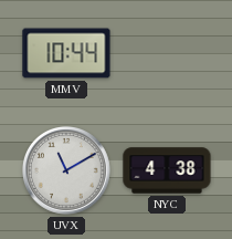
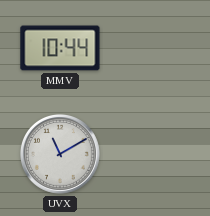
NYC: 4:38 -> none
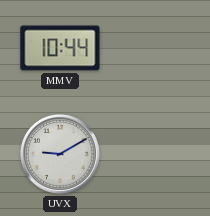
UVX: 11:10 -> 9:10
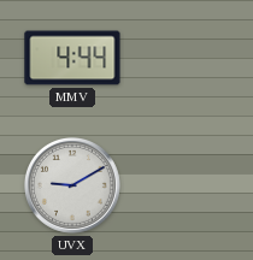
MMV: 10:44 -> 4:44
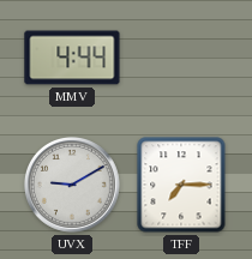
TFF: none -> 7:15
